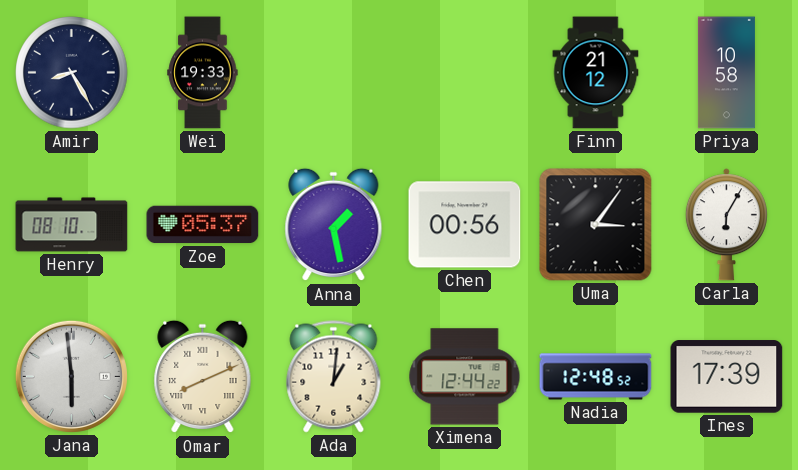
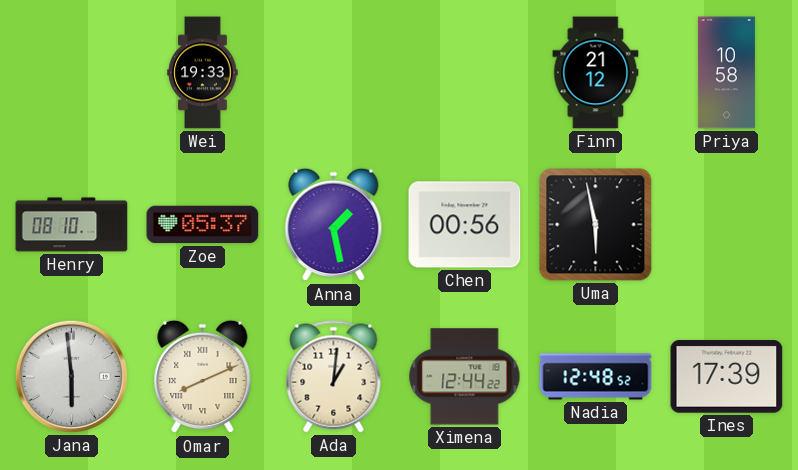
Amir: 8:25 -> none
Uma: 3:06 -> 5:58
Carla: 6:05 -> none
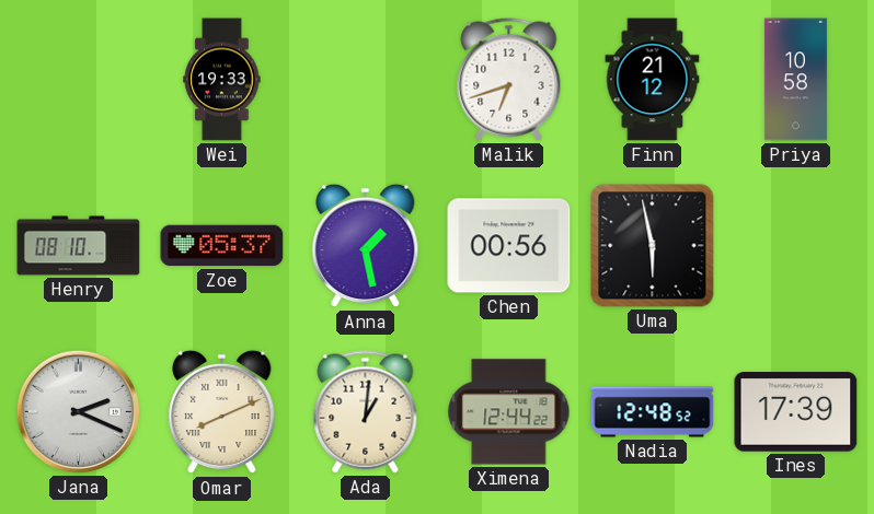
Malik: none -> 6:42
Jana: 5:59 -> 2:19
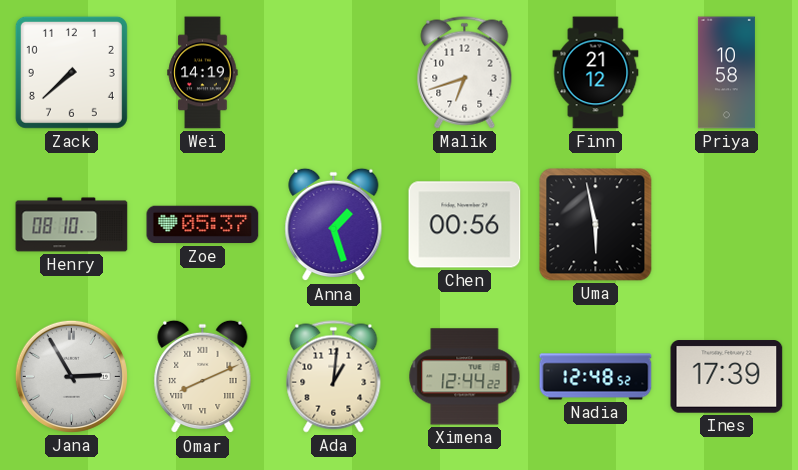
Zack: none -> 7:38
Wei: 19:33 -> 14:19
Anna: 1:28 -> 1:27
Jana: 2:19 -> 2:55
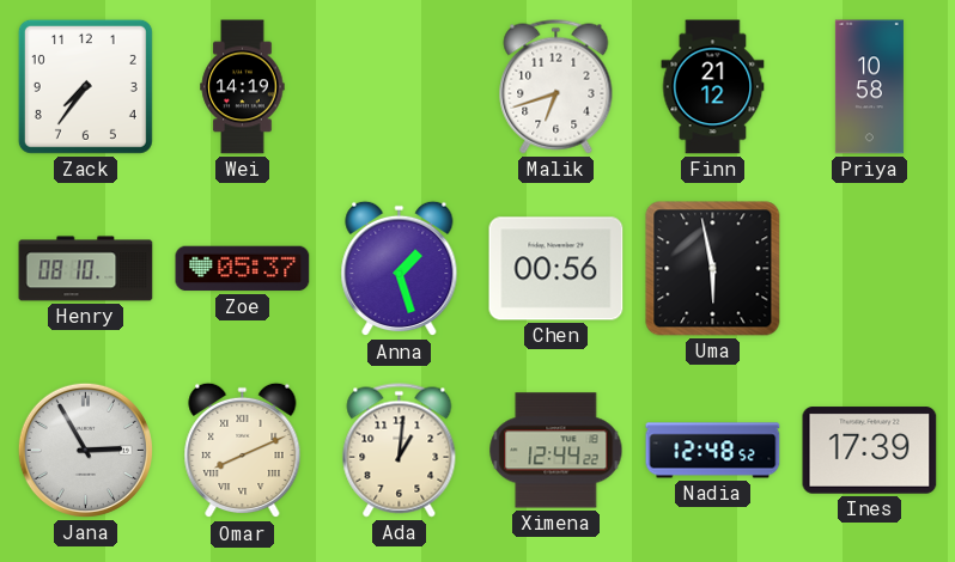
Zack: 7:38 -> 7:36
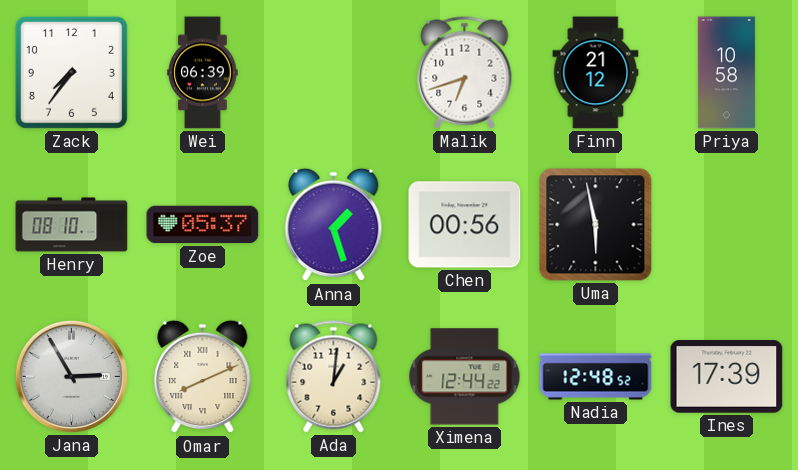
Wei: 14:19 -> 06:39
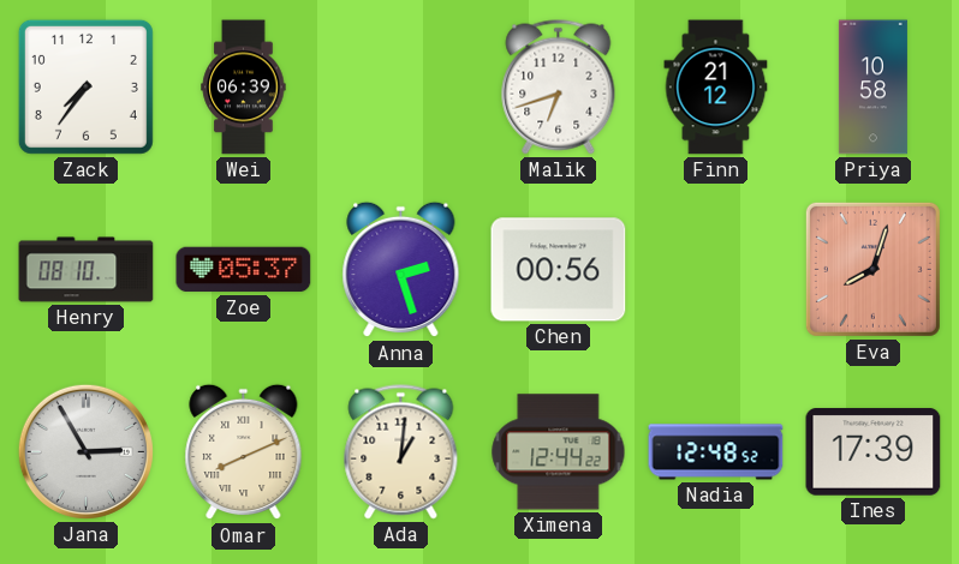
Anna: 1:27 -> 2:27
Uma: 5:58 -> none
Eva: none -> 8:03
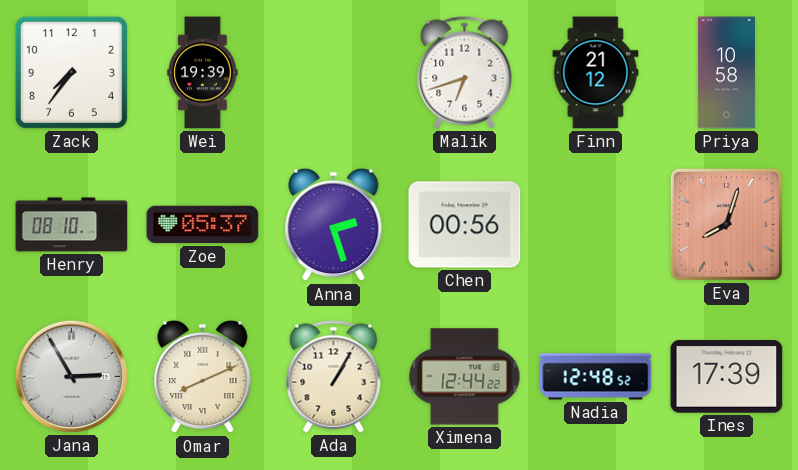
Wei: 06:39 -> 19:39
Ada: 1:01 -> 1:05
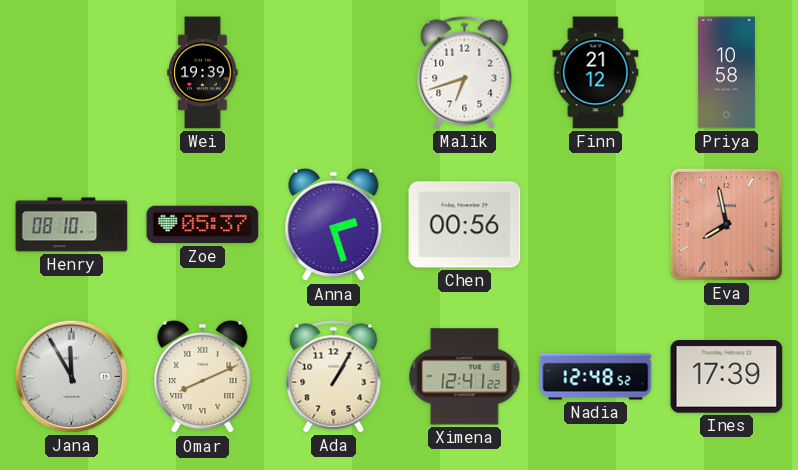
Zack: 7:36 -> none
Eva: 8:03 -> 7:58
Jana: 2:55 -> 11:55
Ximena: 12:44 -> 12:41
